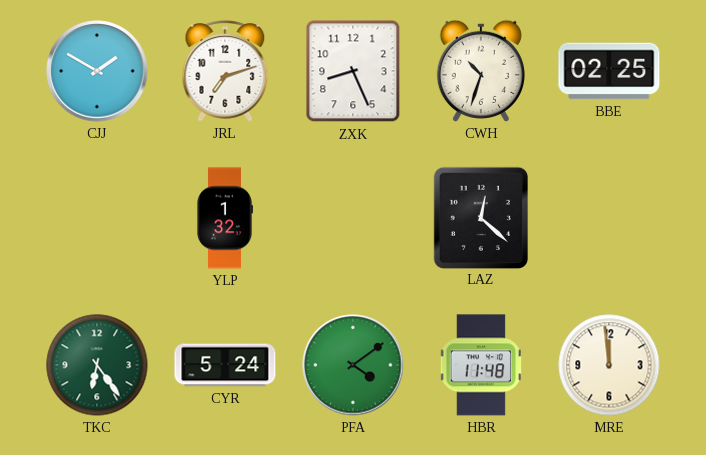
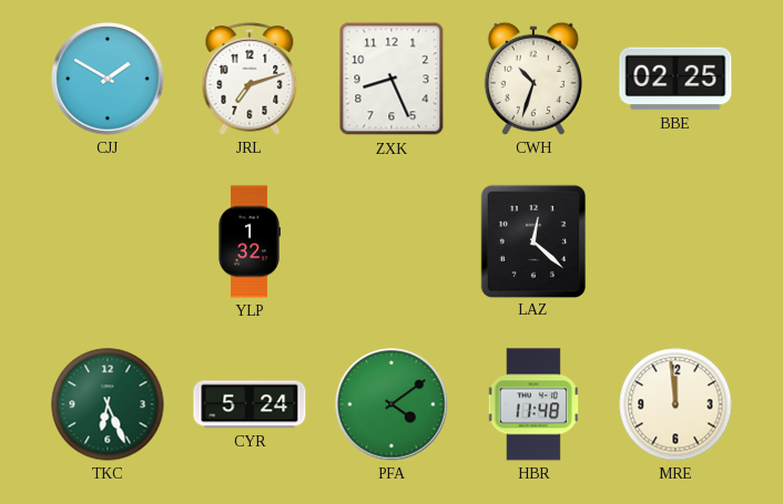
TKC: 6:24 -> 6:26
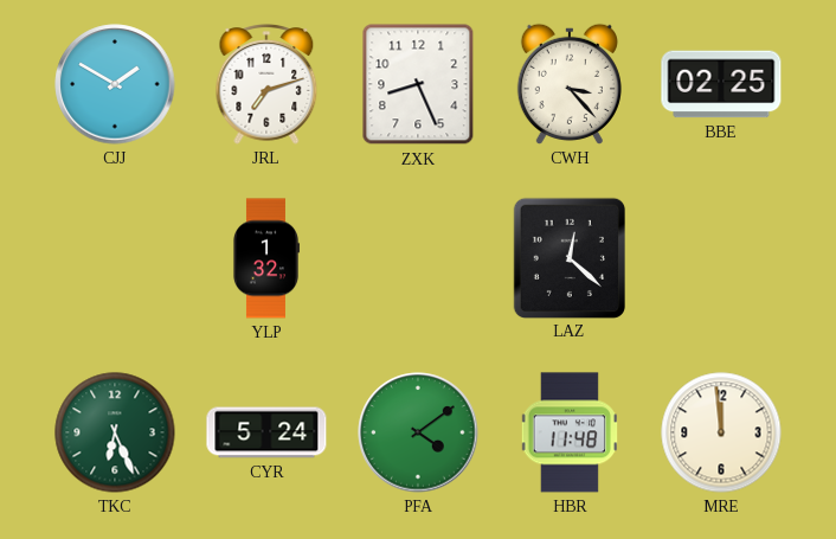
CWH: 10:33 -> 3:23
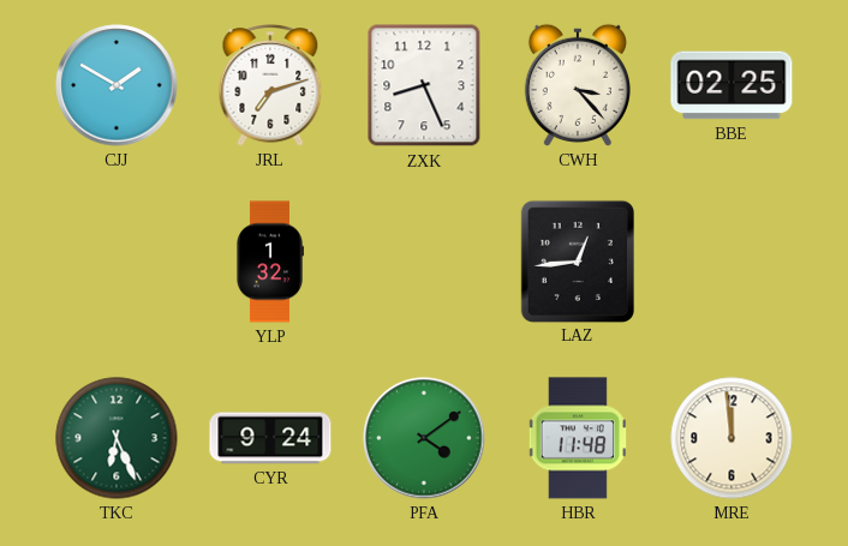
LAZ: 12:22 -> 12:44
CYR: 5:24 -> 9:24
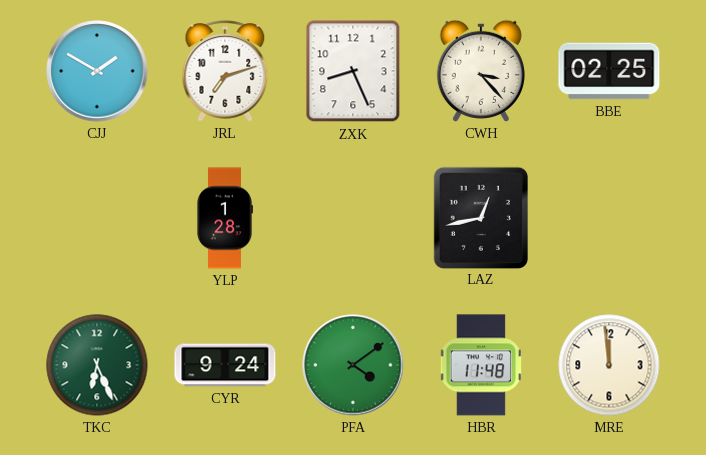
YLP: 1:32 -> 1:28
LAZ: 12:44 -> 12:43
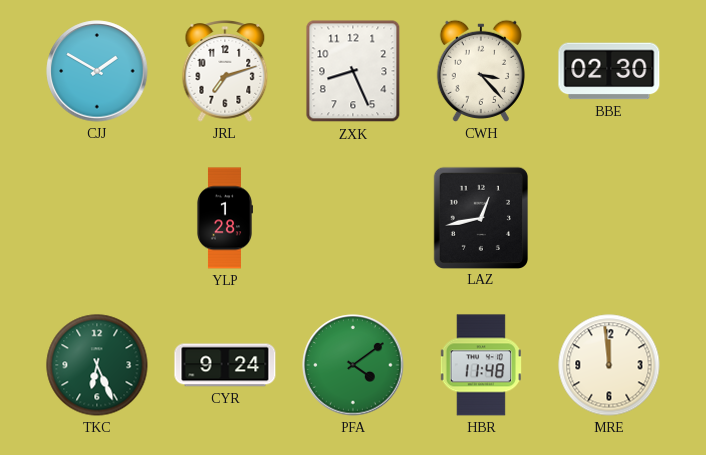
BBE: 02:25 -> 02:30
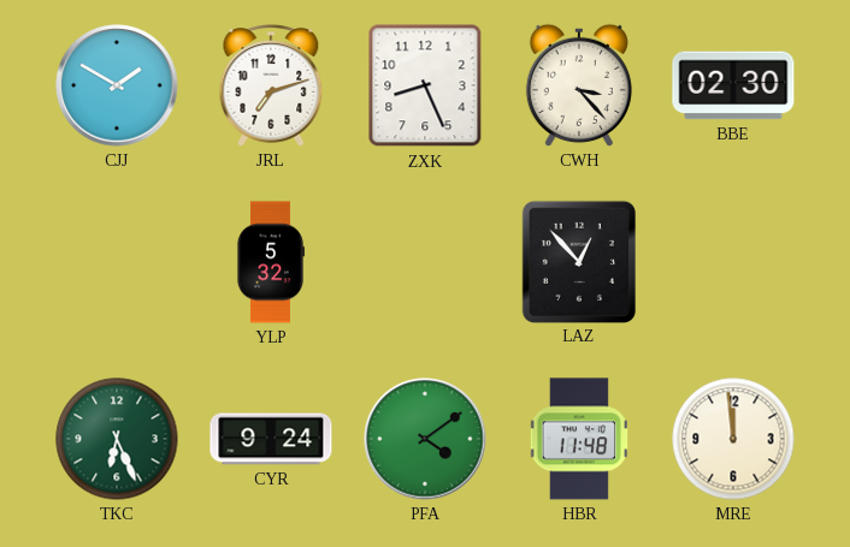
YLP: 1:28 -> 5:32
LAZ: 12:43 -> 12:53
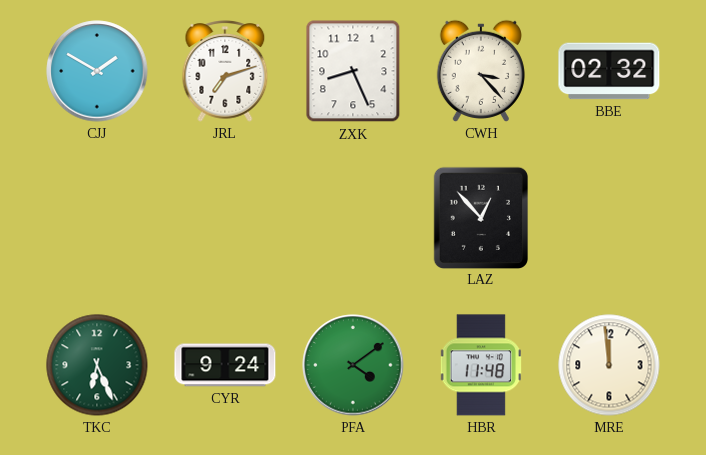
BBE: 02:30 -> 02:32
YLP: 5:32 -> none
